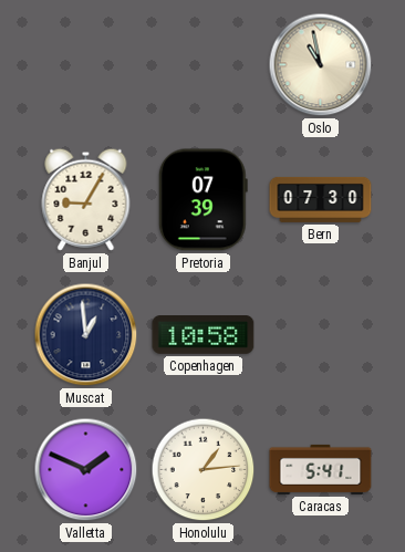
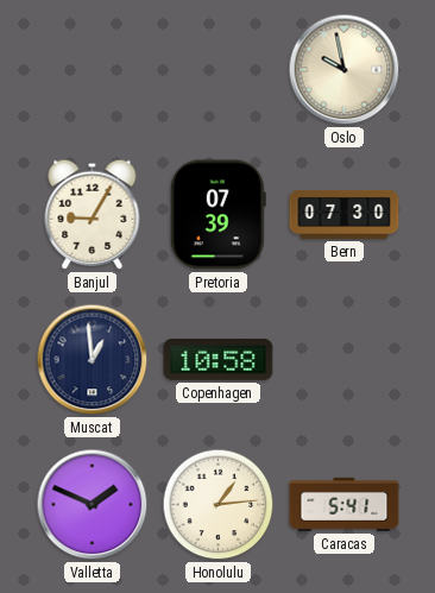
Oslo: 10:58 -> 9:58
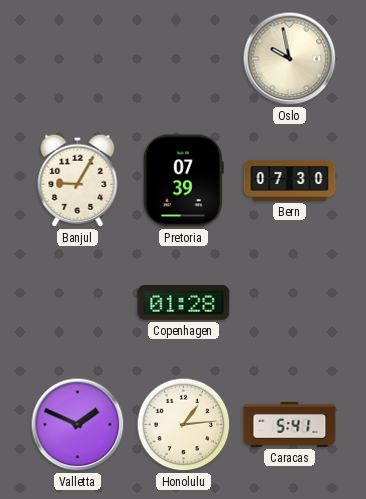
Muscat: 12:59 -> none
Copenhagen: 10:58 -> 01:28
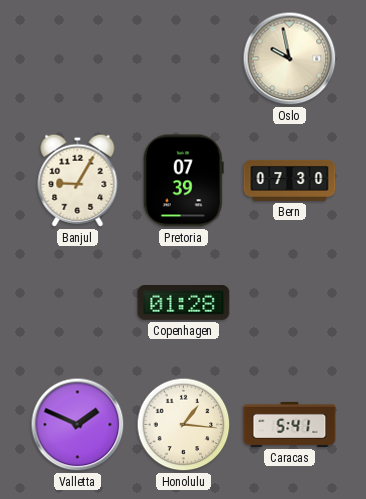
Honolulu: 1:14 -> 1:16
